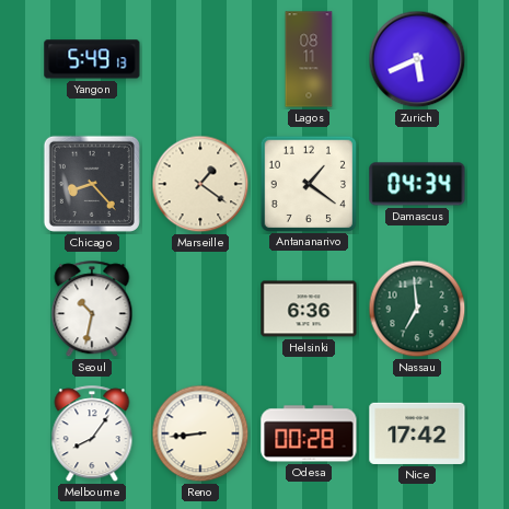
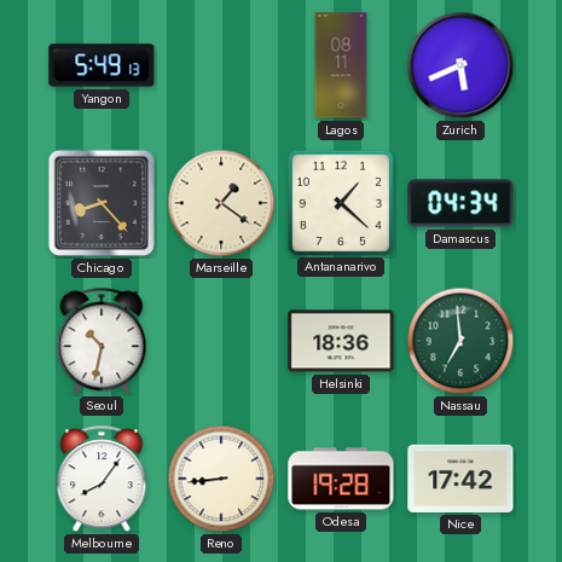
Antananarivo: 1:21 -> 1:22
Helsinki: 6:36 -> 18:36
Odesa: 00:28 -> 19:28
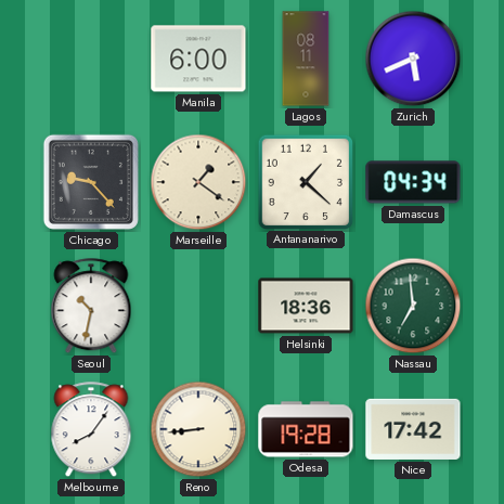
Yangon: 5:49 -> none
Manila: none -> 6:00
Chicago: 8:23 -> 9:23
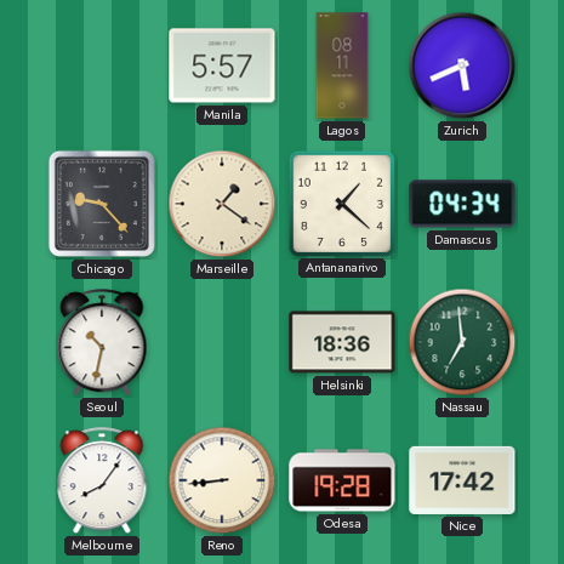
Manila: 6:00 -> 5:57
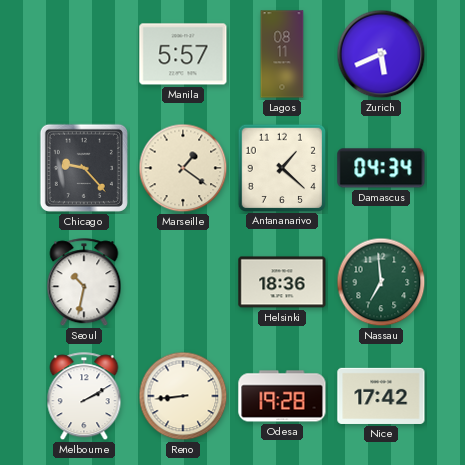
Melbourne: 8:06 -> 2:10
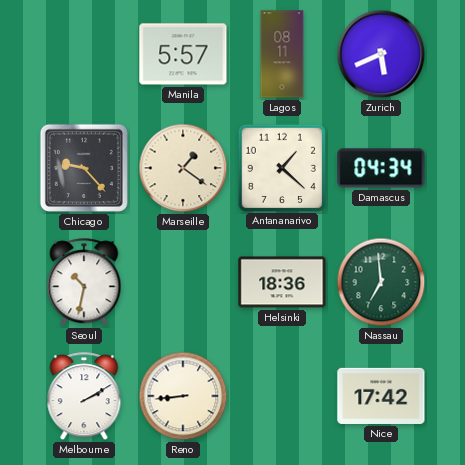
Odesa: 19:28 -> none
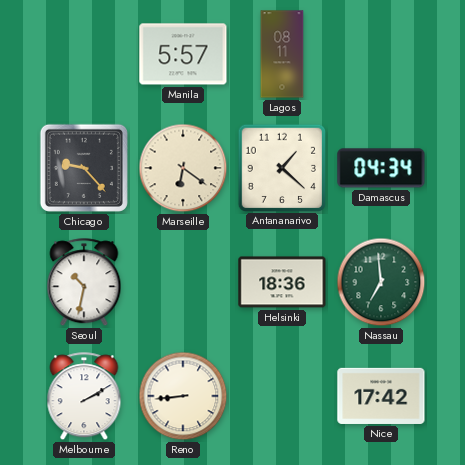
Zurich: 5:41 -> none
Marseille: 1:21 -> 6:21
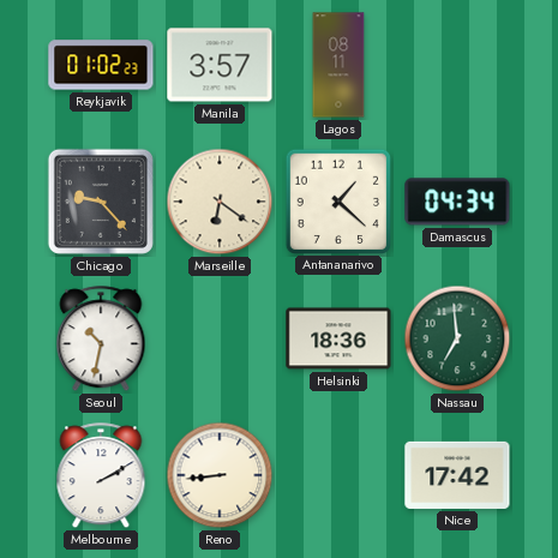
Reykjavik: none -> 01:02
Manila: 5:57 -> 3:57
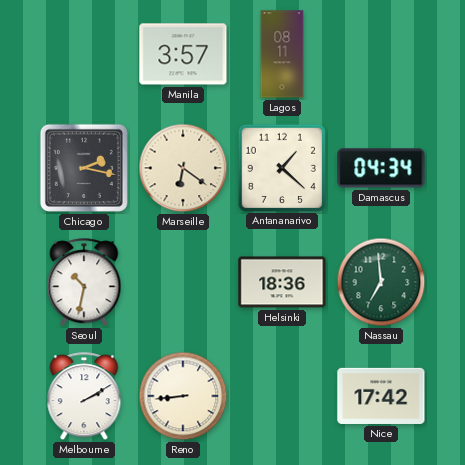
Reykjavik: 01:02 -> none
Chicago: 9:23 -> 2:17
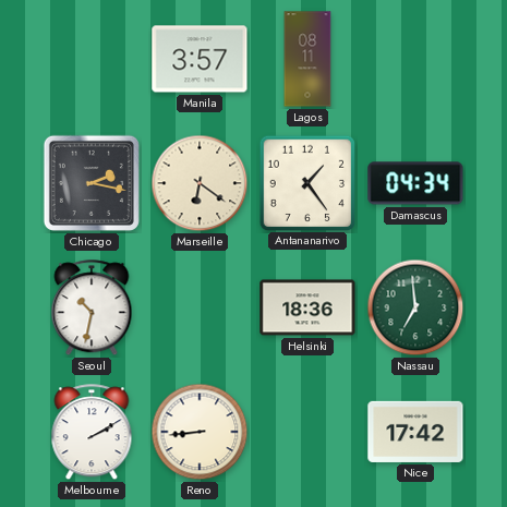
Antananarivo: 1:22 -> 1:24
